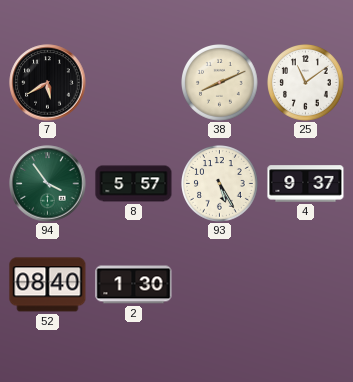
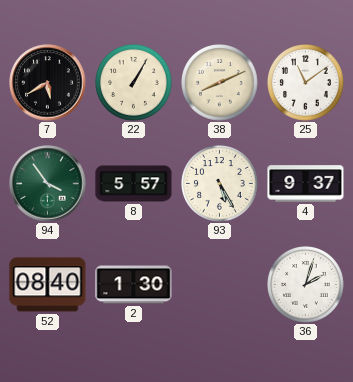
22: none -> 1:05
36: none -> 2:03
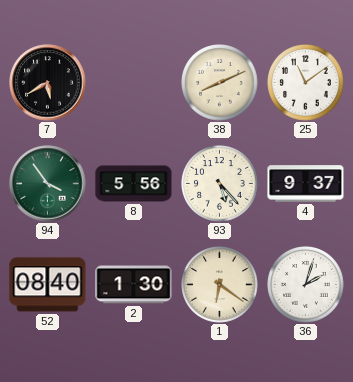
22: 1:05 -> none
8: 5:57 -> 5:56
93: 5:25 -> 5:23
1: none -> 6:21
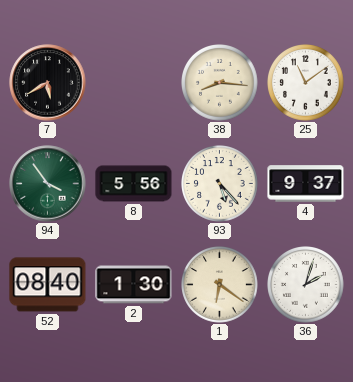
38: 8:11 -> 8:16
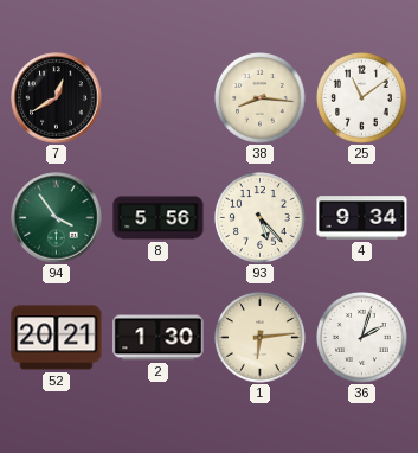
7: 5:40 -> 12:40
4: 9:37 -> 9:34
52: 08:40 -> 20:21
1: 6:21 -> 6:14
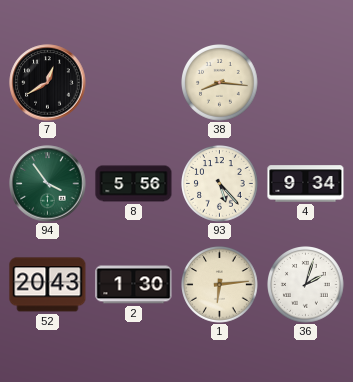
25: 11:09 -> none
52: 20:21 -> 20:43
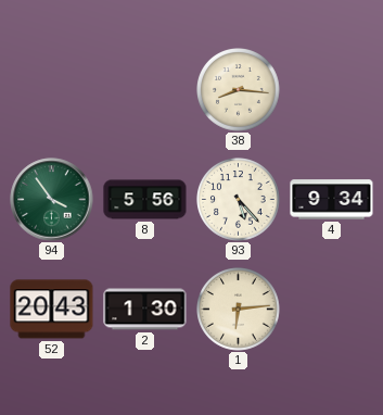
7: 12:40 -> none
36: 2:03 -> none
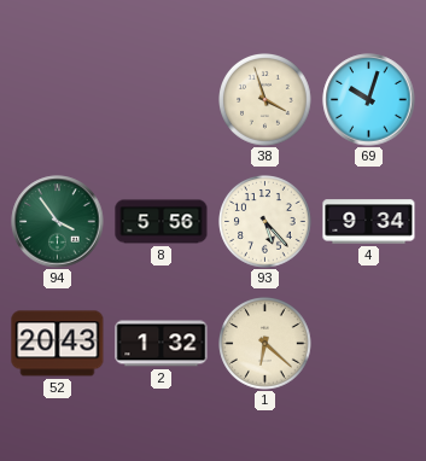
38: 8:16 -> 3:57
69: none -> 10:03
2: 1:30 -> 1:32
1: 6:14 -> 6:22
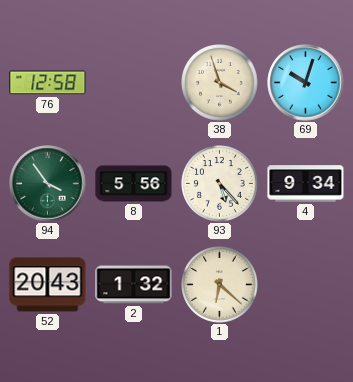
76: none -> 12:58
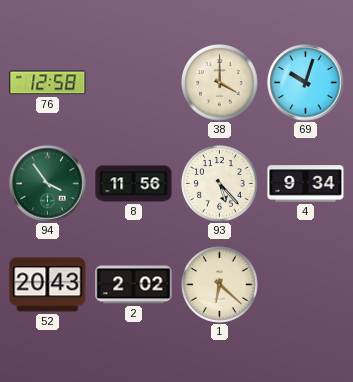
38: 3:57 -> 4:00
8: 5:56 -> 11:56
2: 1:32 -> 2:02
